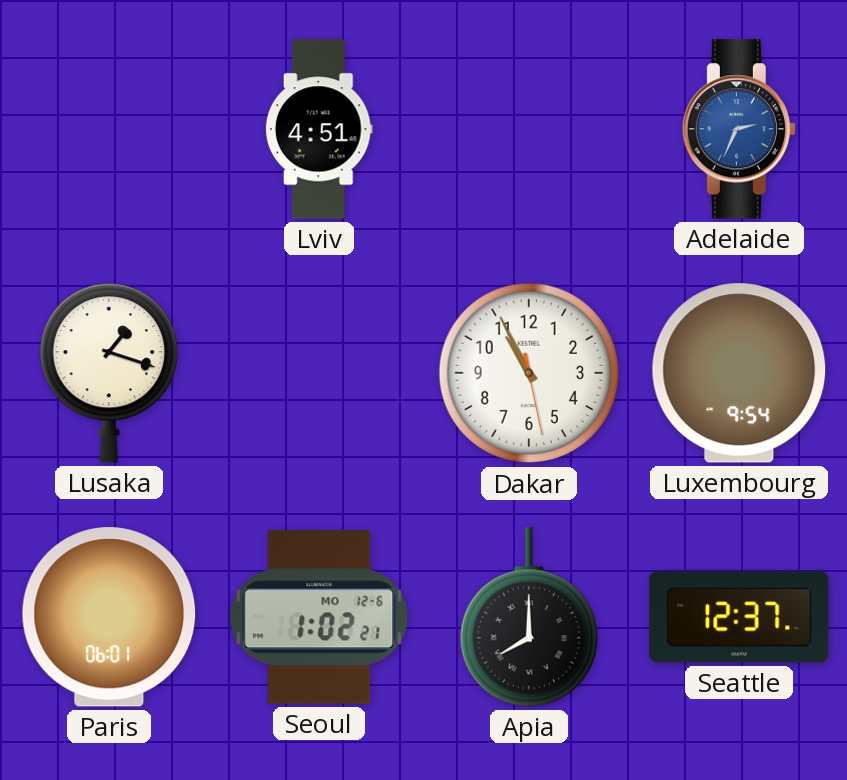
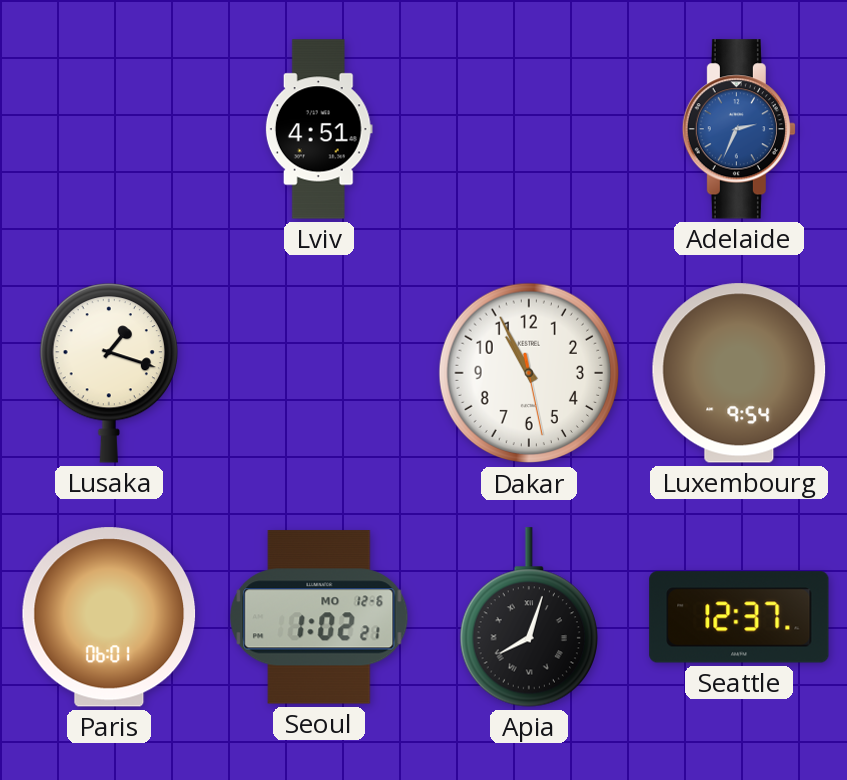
Apia: 8:00 -> 8:03
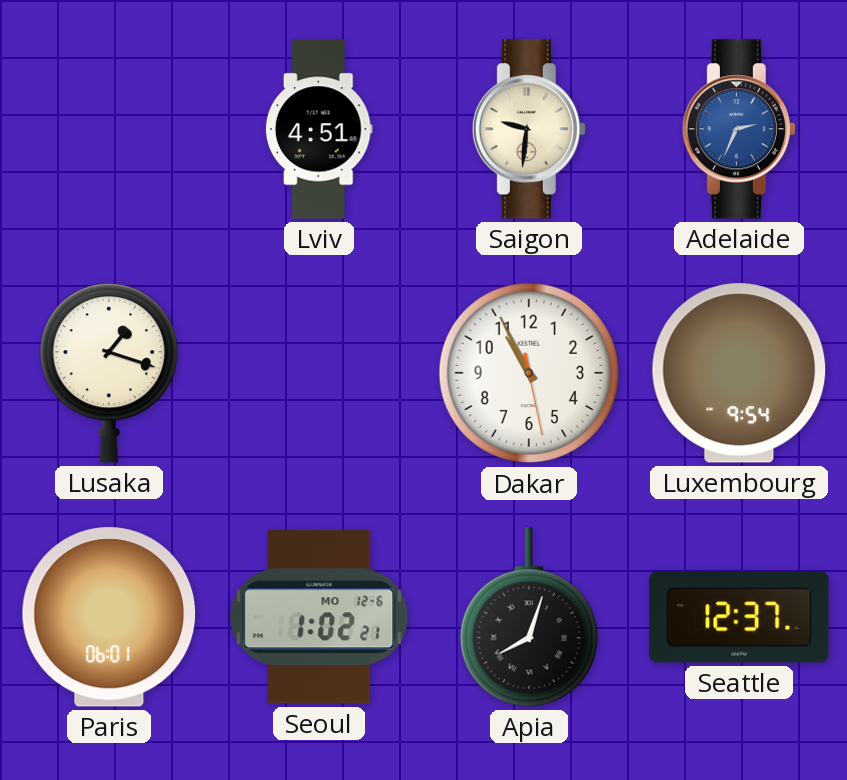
Saigon: none -> 9:31
